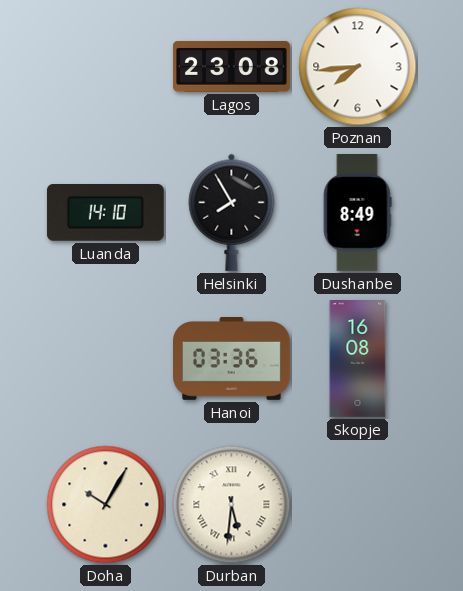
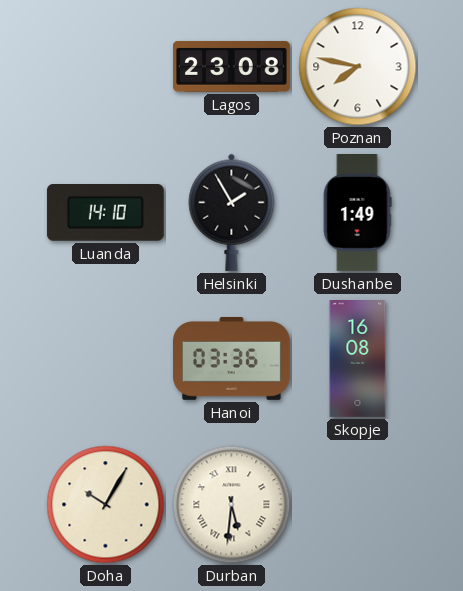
Poznan: 7:44 -> 7:47
Helsinki: 7:55 -> 1:55
Dushanbe: 8:49 -> 1:49
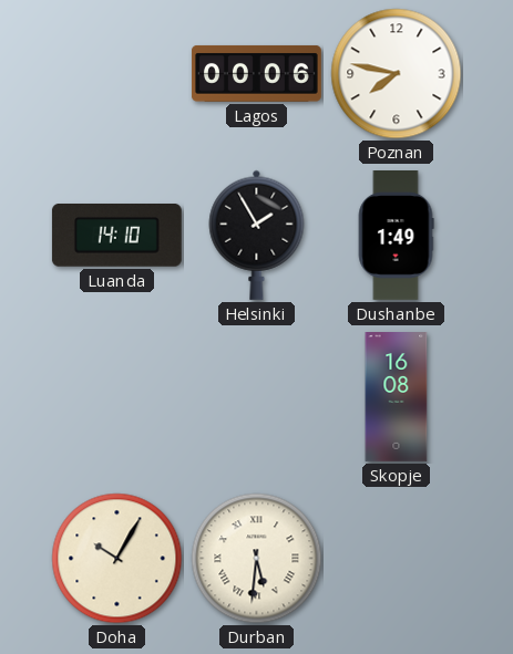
Lagos: 23:08 -> 00:06
Hanoi: 03:36 -> none
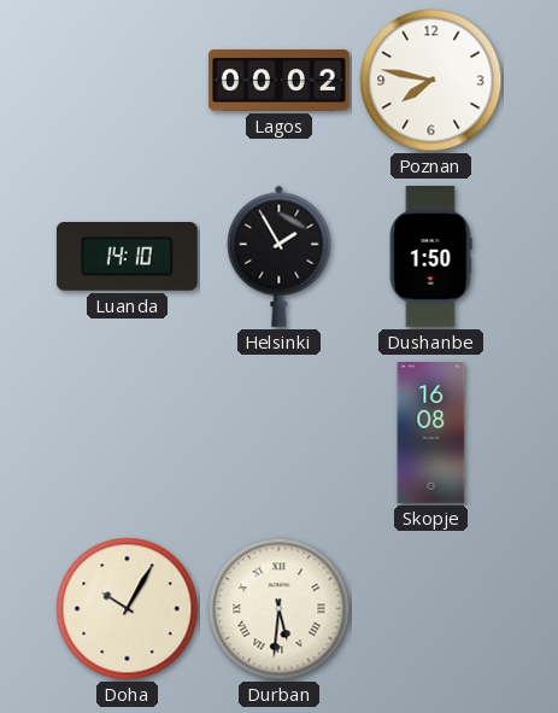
Lagos: 00:06 -> 00:02
Dushanbe: 1:49 -> 1:50
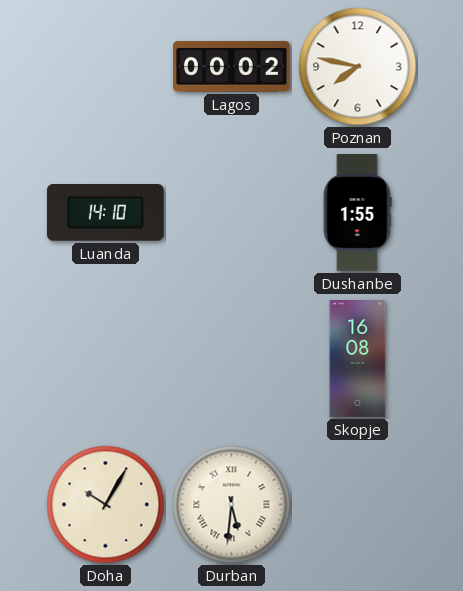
Helsinki: 1:55 -> none
Dushanbe: 1:50 -> 1:55
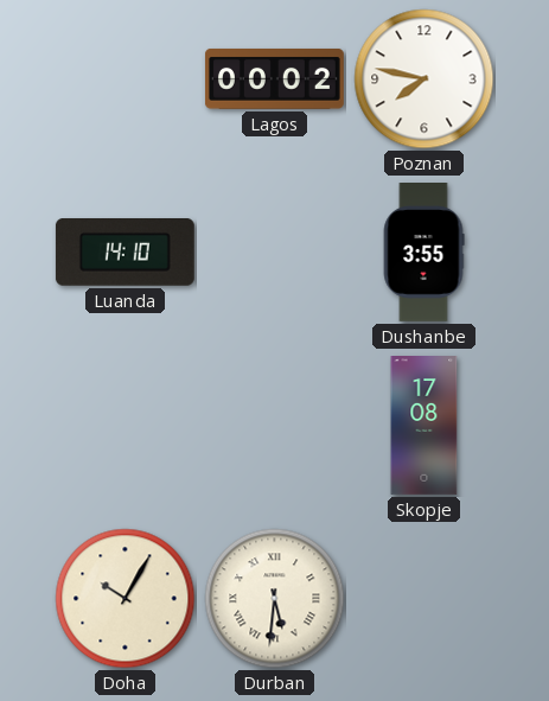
Dushanbe: 1:55 -> 3:55
Skopje: 16:08 -> 17:08
